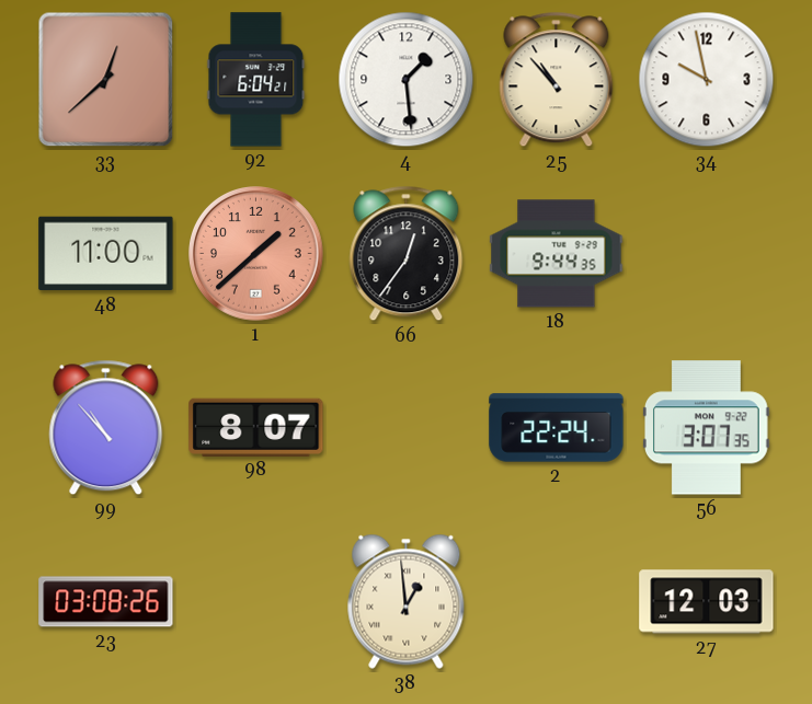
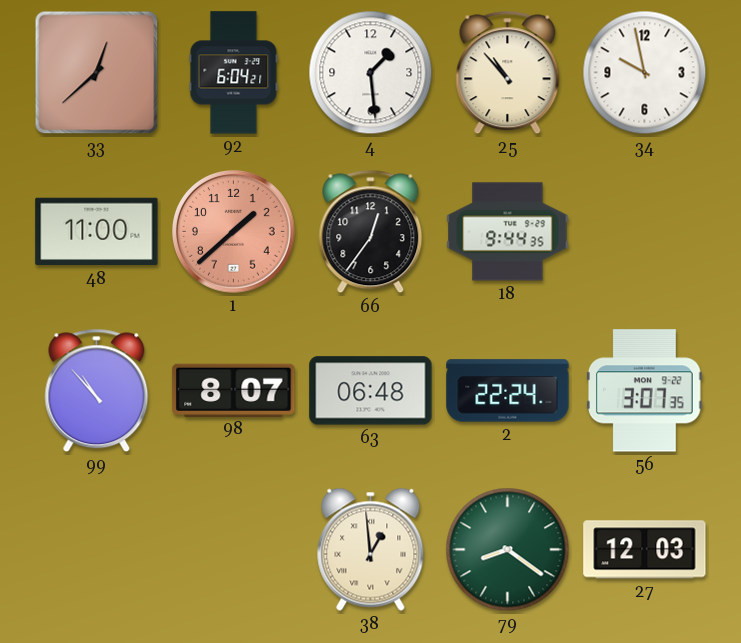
63: none -> 06:48
23: 03:08 -> none
79: none -> 8:21
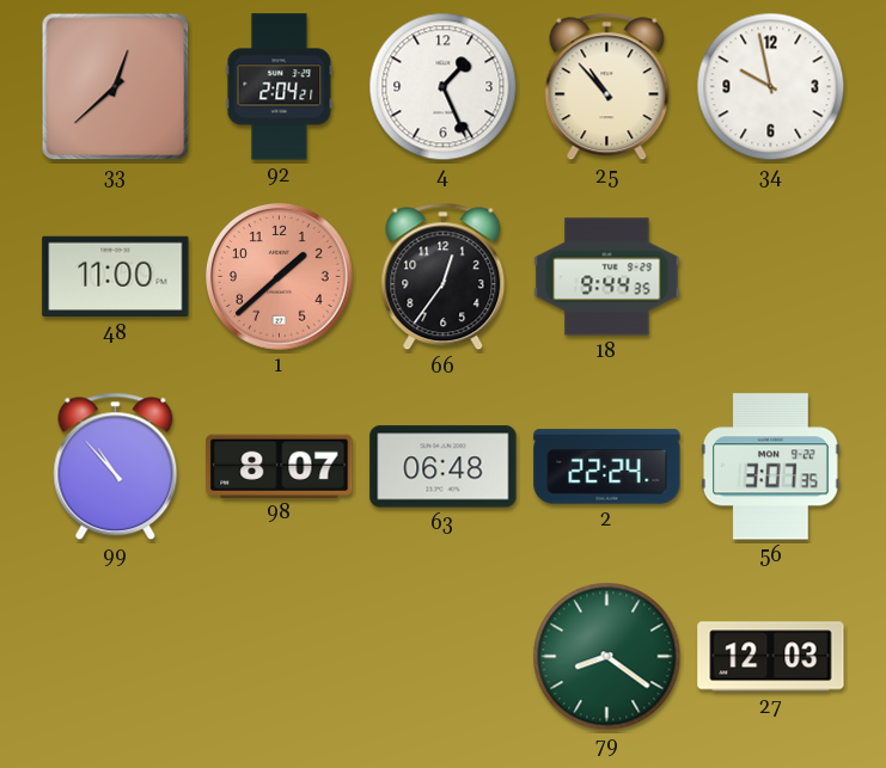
92: 6:04 -> 2:04
4: 1:29 -> 1:26
38: 12:59 -> none
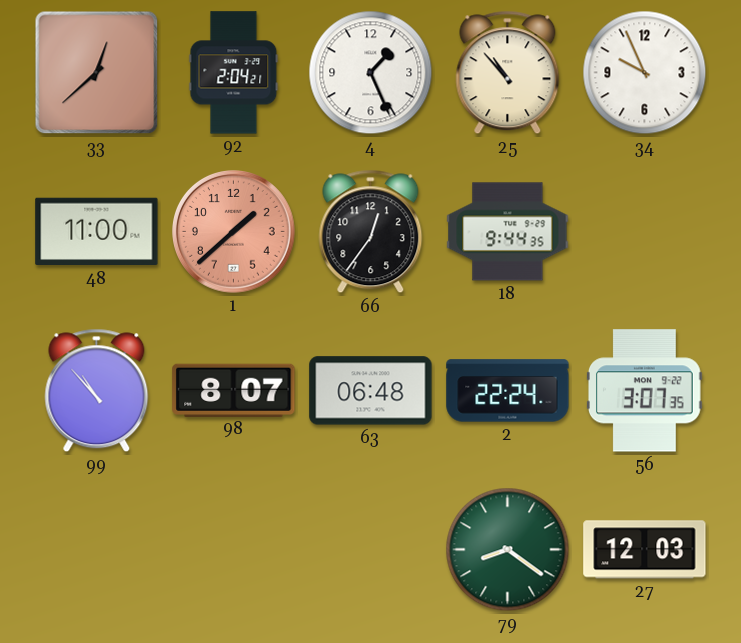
34: 9:58 -> 9:56
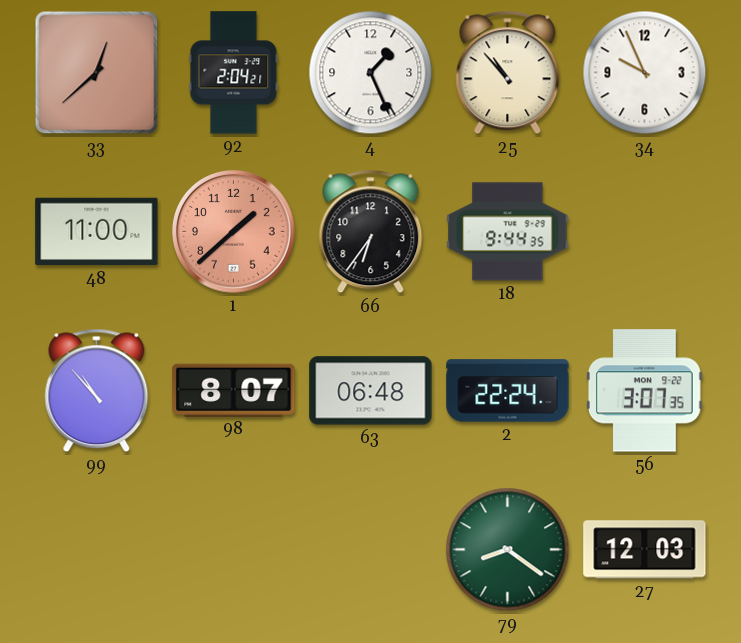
66: 12:36 -> 6:36
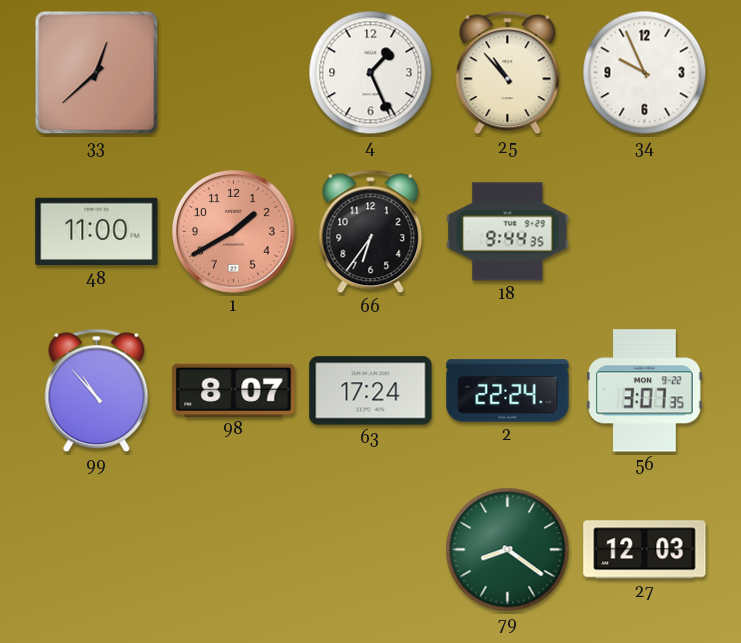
92: 2:04 -> none
1: 1:38 -> 1:40
63: 06:48 -> 17:24
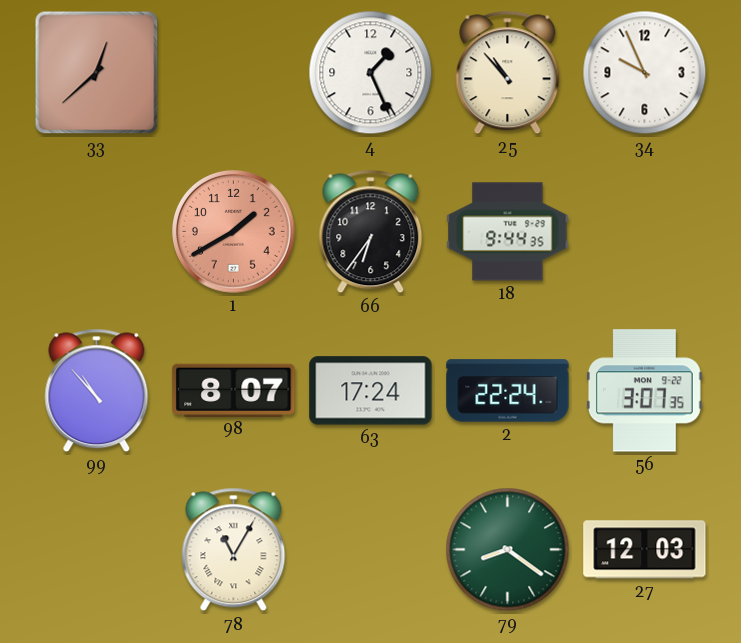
48: 11:00 -> none
78: none -> 11:05
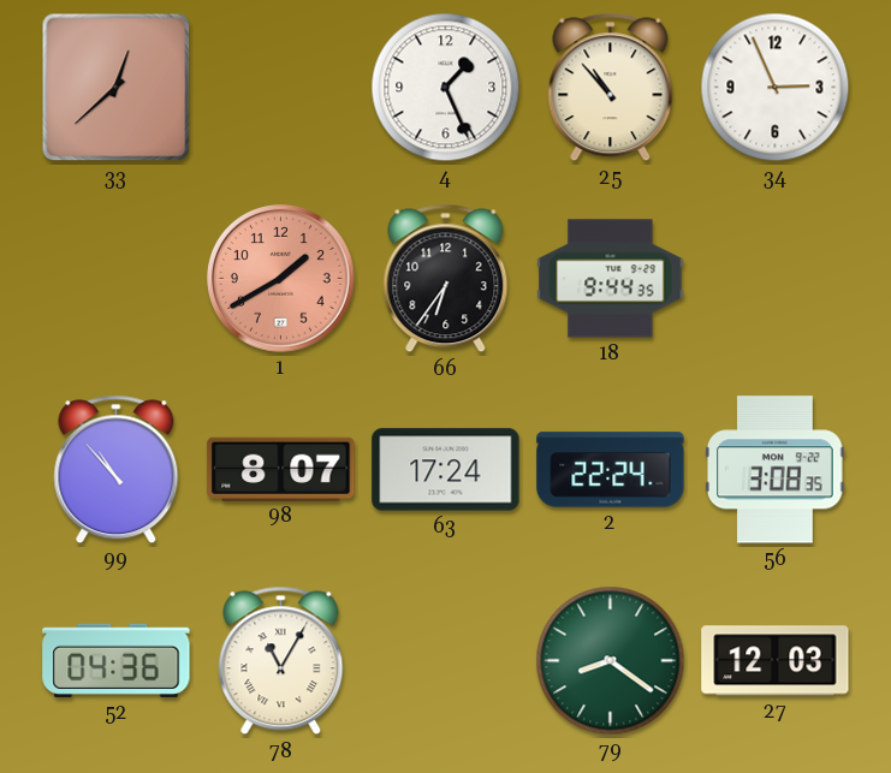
34: 9:56 -> 2:56
56: 3:07 -> 3:08
52: none -> 04:36
